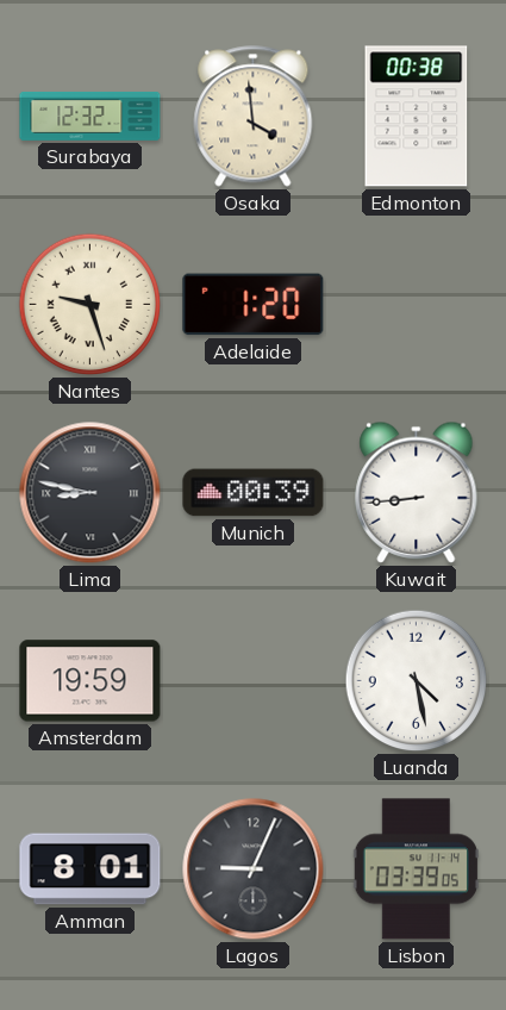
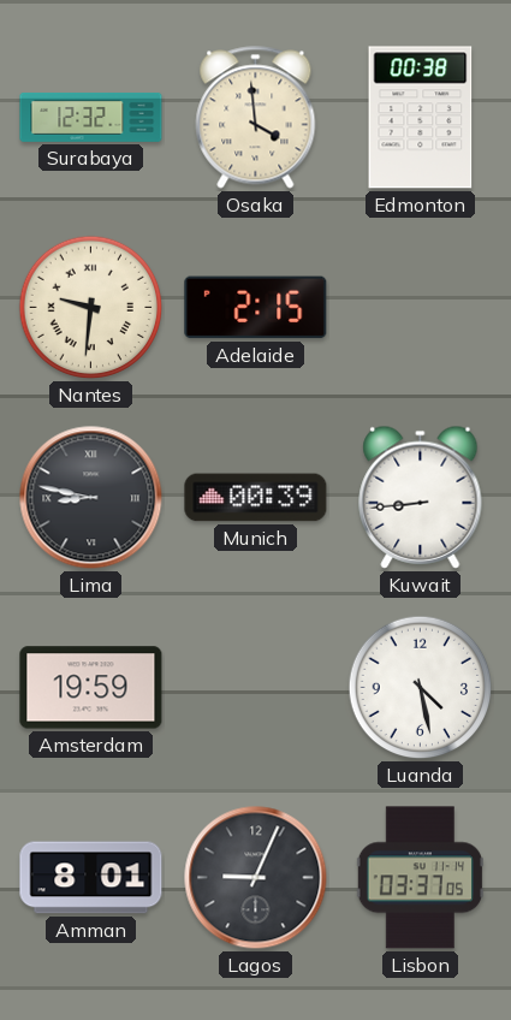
Nantes: 9:27 -> 9:31
Adelaide: 1:20 -> 2:15
Lisbon: 03:39 -> 03:37
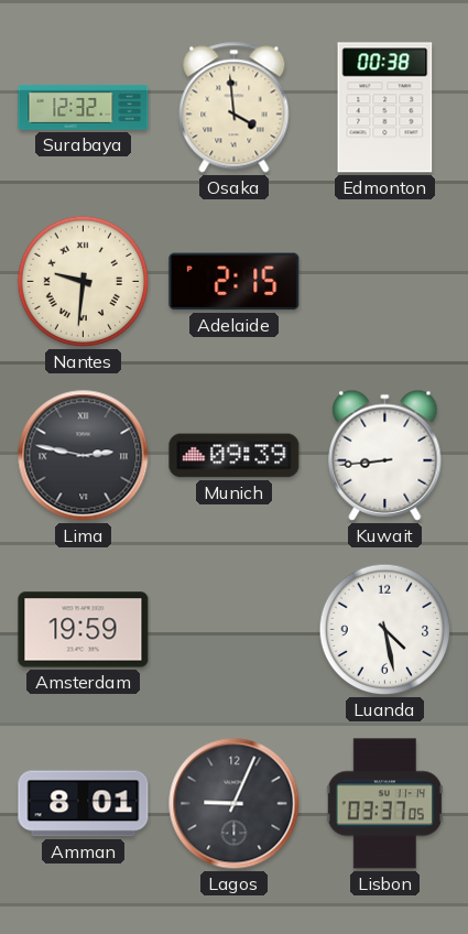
Lima: 8:47 -> 2:47
Munich: 00:39 -> 09:39
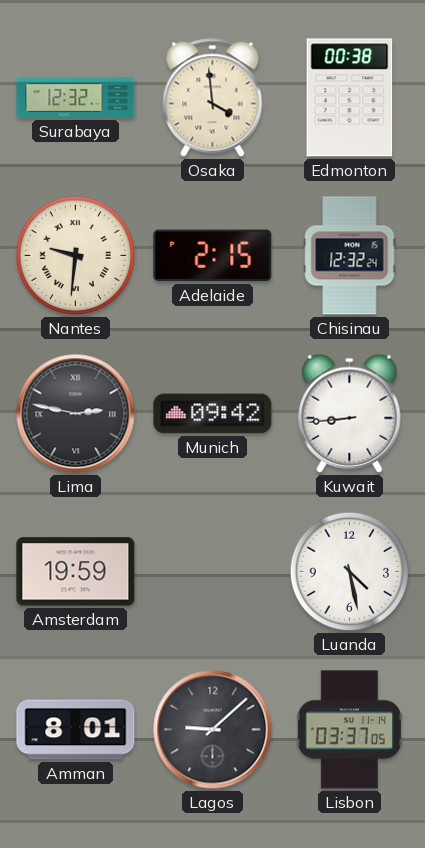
Chisinau: none -> 12:32
Munich: 09:39 -> 09:42
Lagos: 9:04 -> 9:08
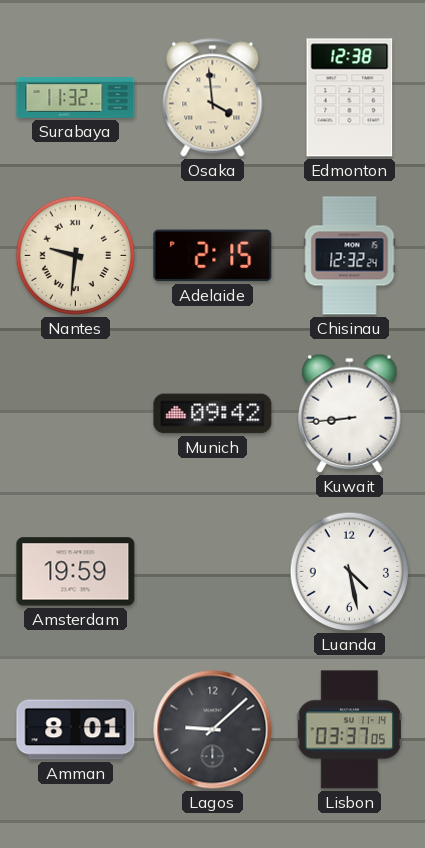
Surabaya: 12:32 -> 11:32
Edmonton: 00:38 -> 12:38
Lima: 2:47 -> none
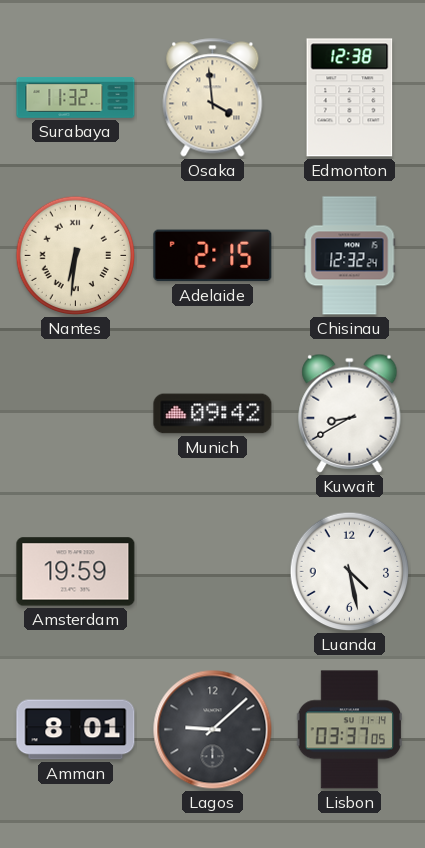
Nantes: 9:31 -> 6:31
Kuwait: 8:44 -> 8:40
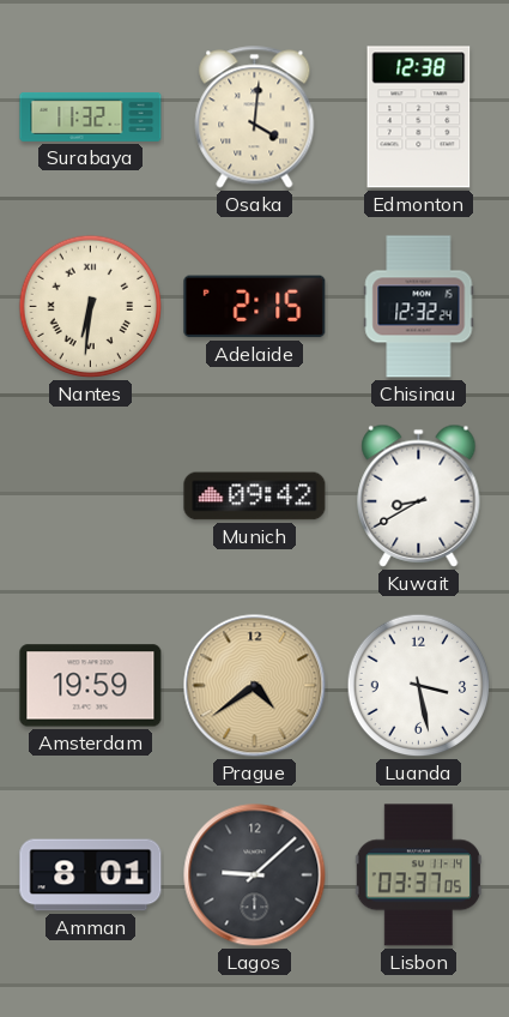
Osaka: 3:59 -> 4:01
Prague: none -> 4:39
Luanda: 4:28 -> 3:28
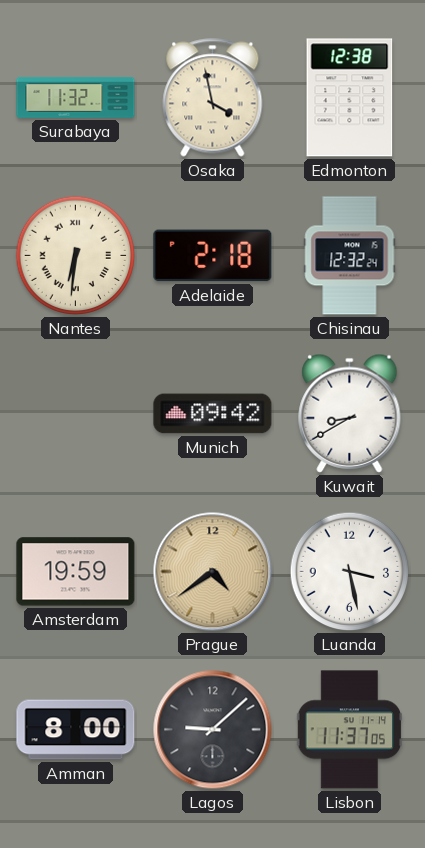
Osaka: 4:01 -> 3:58
Adelaide: 2:15 -> 2:18
Amman: 8:01 -> 8:00
Lisbon: 03:37 -> 11:37
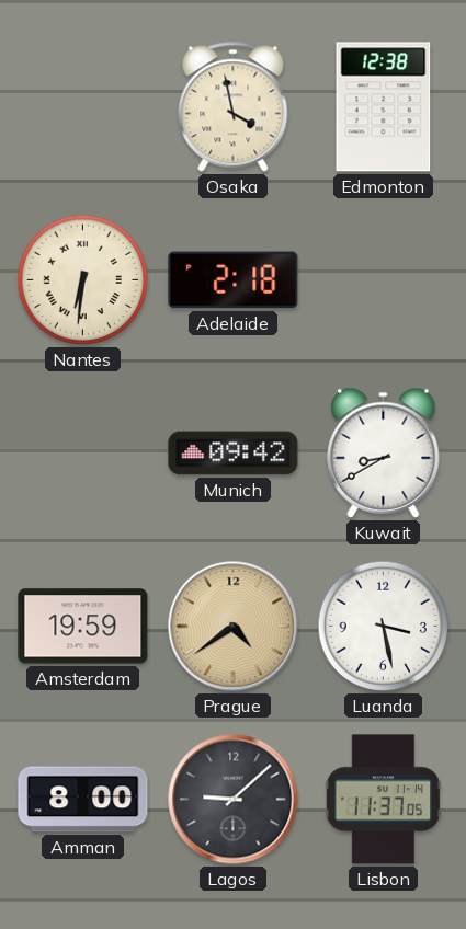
Surabaya: 11:32 -> none
Chisinau: 12:32 -> none
